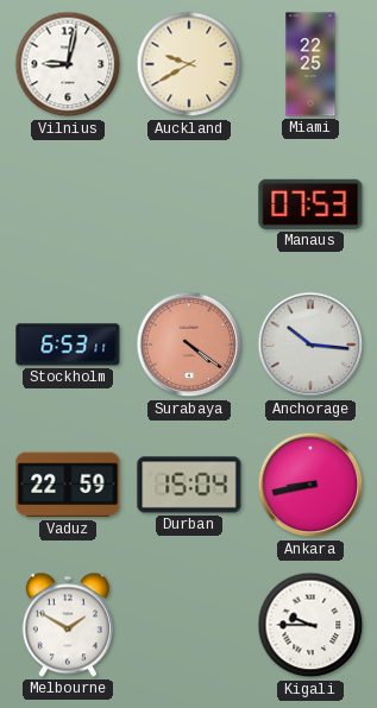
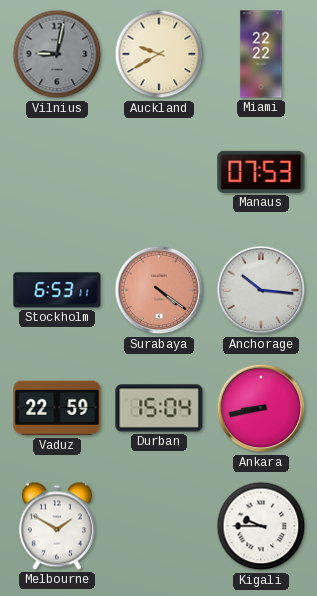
Vilnius dial: white -> grey
Miami: 22:25 -> 22:22
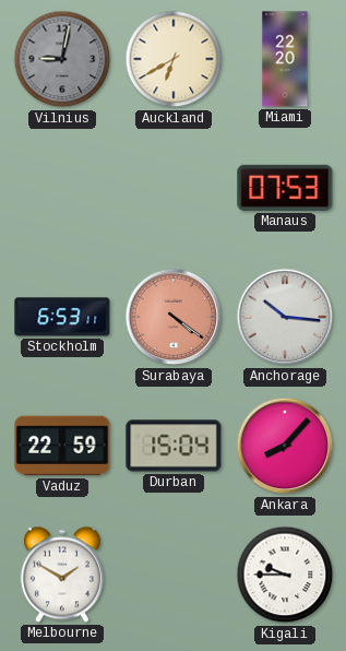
Auckland: 9:40 -> 6:40
Miami: 22:22 -> 22:20
Ankara: 8:43 -> 8:07
